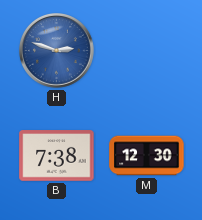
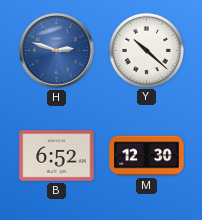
Y: none -> 10:22
B: 7:38 -> 6:52
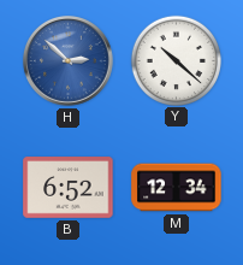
H: 2:48 -> 2:52
M: 12:30 -> 12:34
